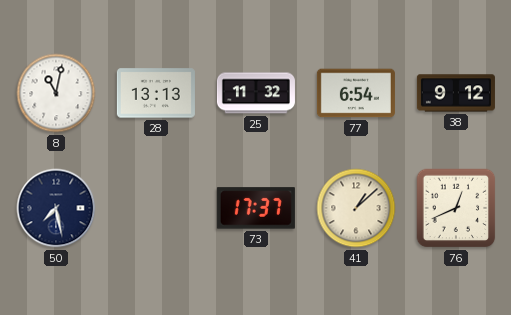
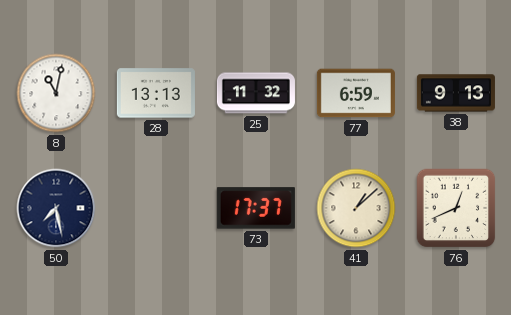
77: 6:54 -> 6:59
38: 9:12 -> 9:13
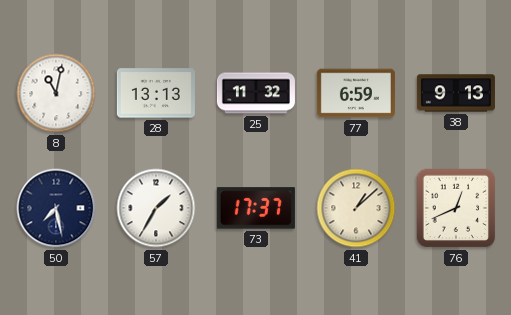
57: none -> 1:35
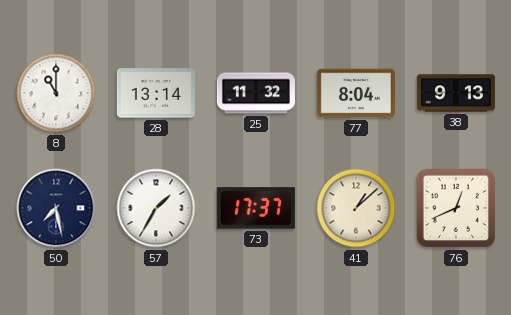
8: 11:02 -> 11:00
28: 13:13 -> 13:14
77: 6:59 -> 8:04
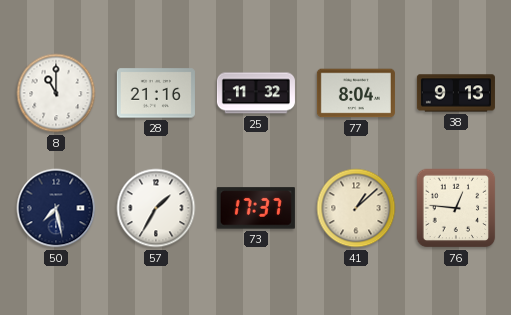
28: 13:14 -> 21:16
76: 12:41 -> 12:46
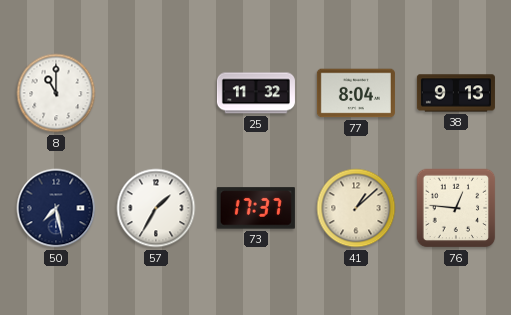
28: 21:16 -> none
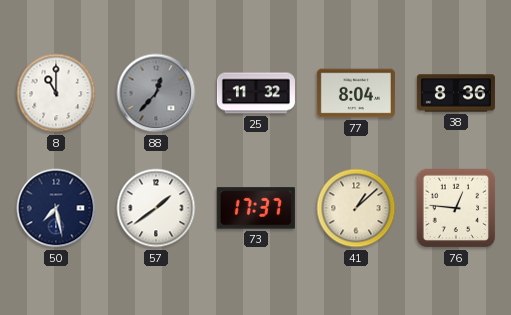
88: none -> 12:37
38: 9:13 -> 8:36
57: 1:35 -> 1:39
